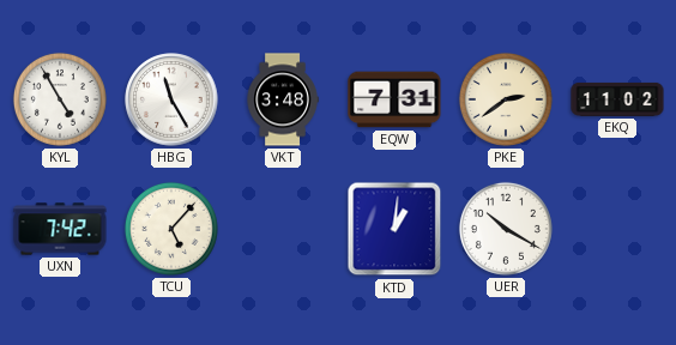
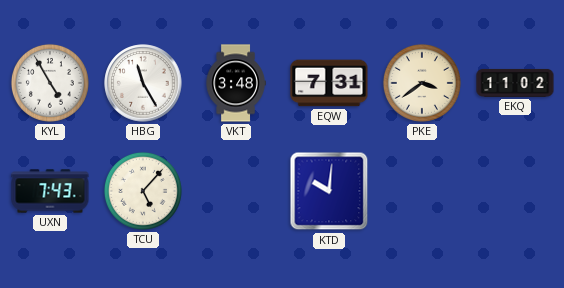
PKE: 2:39 -> 3:39
UXN: 7:42 -> 7:43
KTD: 1:01 -> 10:01
UER: 10:20 -> none
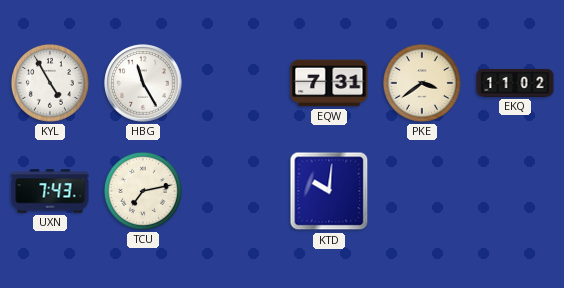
VKT: 3:48 -> none
TCU: 5:07 -> 7:13
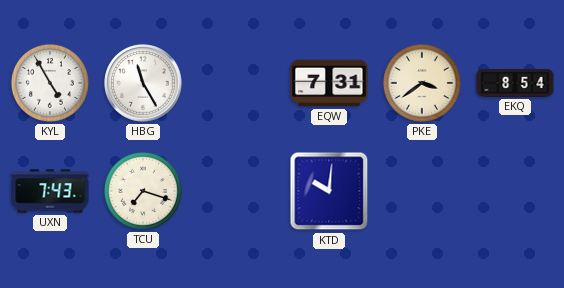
EKQ: 11:02 -> 8:54
TCU: 7:13 -> 7:18
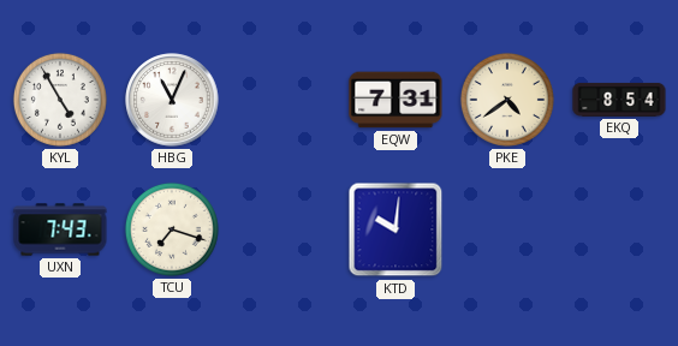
HBG: 11:25 -> 11:04
PKE: 3:39 -> 4:39
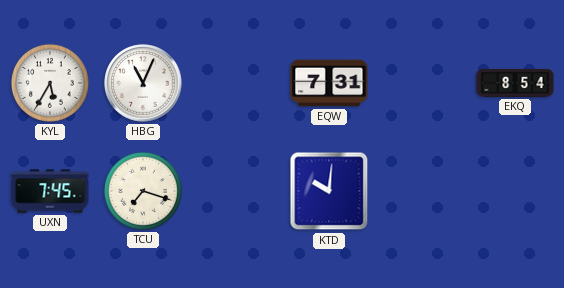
KYL: 4:55 -> 5:35
PKE: 4:39 -> none
UXN: 7:43 -> 7:45
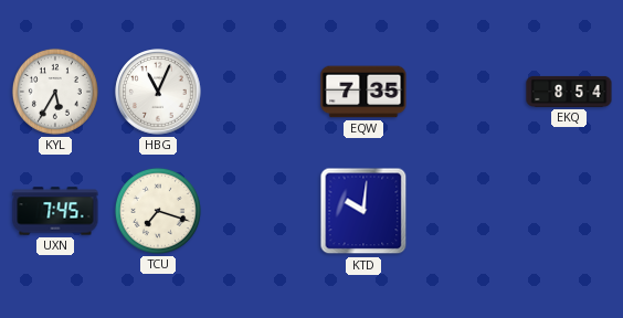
EQW: 7:31 -> 7:35
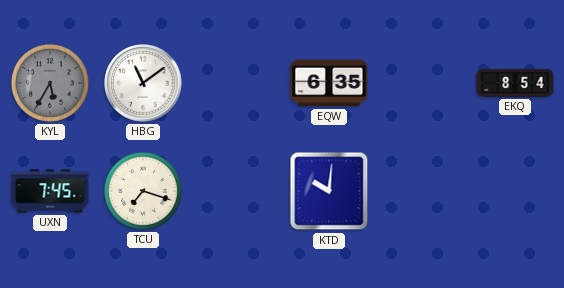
KYL dial: white -> grey
HBG: 11:04 -> 11:09
EQW: 7:35 -> 6:35
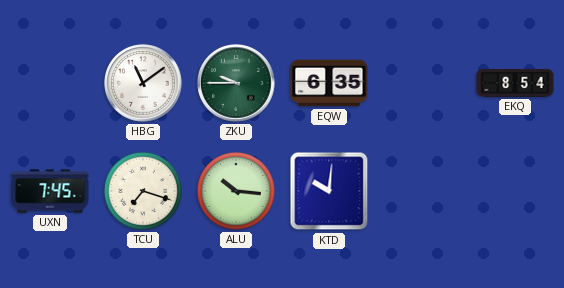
KYL: 5:35 -> none
ZKU: none -> 9:45
ALU: none -> 10:16
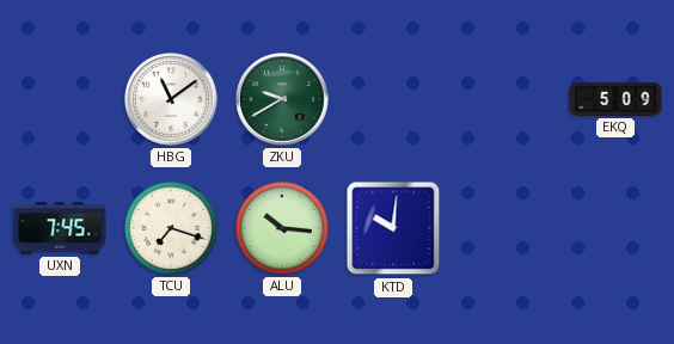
ZKU: 9:45 -> 9:40
EQW: 6:35 -> none
EKQ: 8:54 -> 5:09
